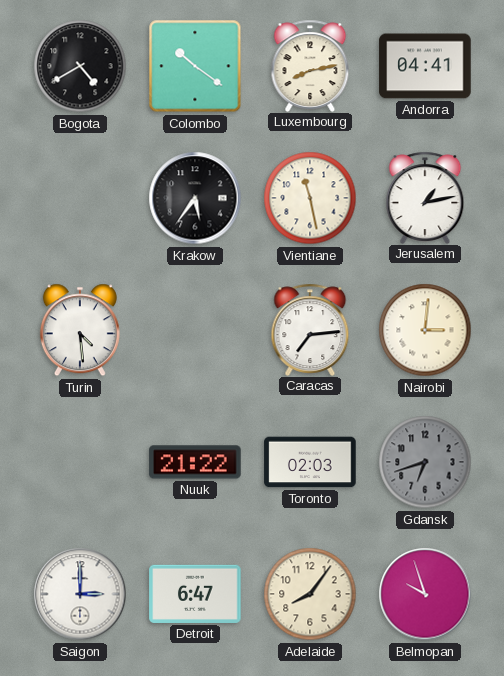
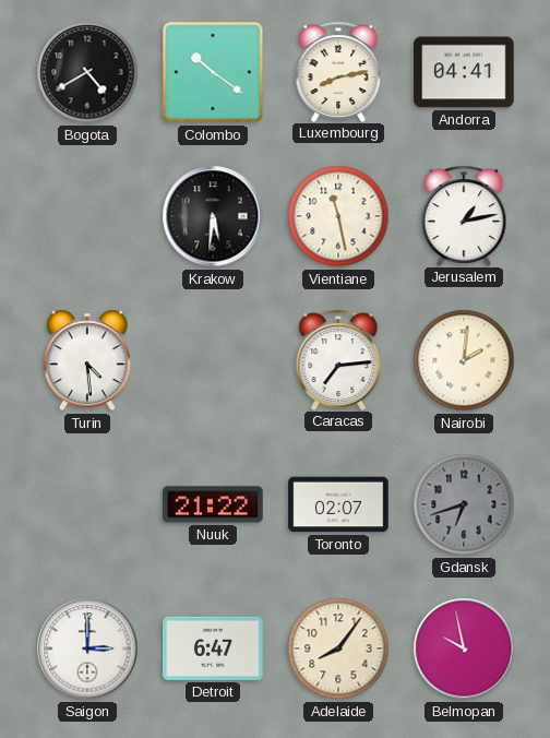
Krakow: 5:36 -> 5:31
Nairobi: 3:01 -> 2:01
Toronto: 02:03 -> 02:07
Belmopan: 9:57 -> 9:58
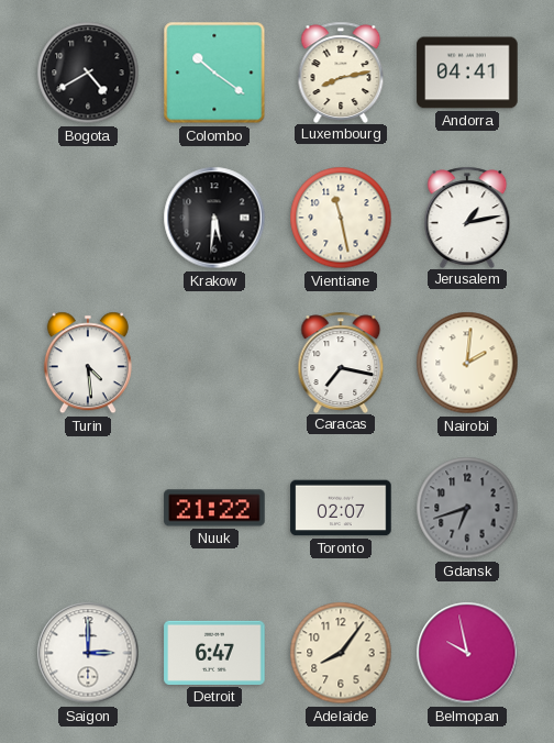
Caracas: 7:14 -> 7:17
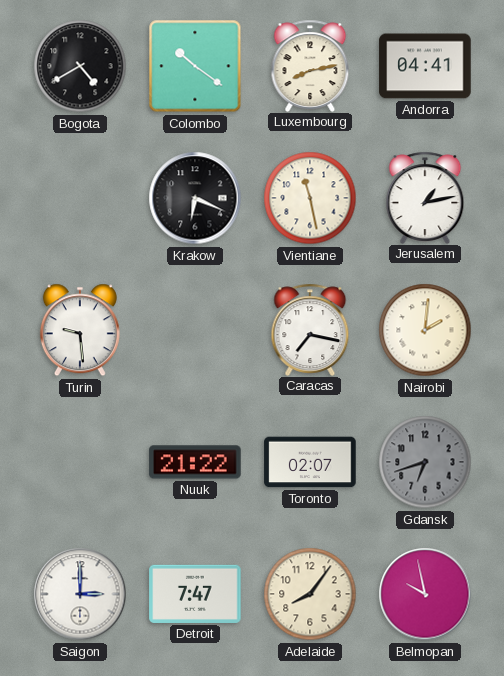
Krakow: 5:31 -> 6:19
Turin: 4:29 -> 9:29
Detroit: 6:47 -> 7:47
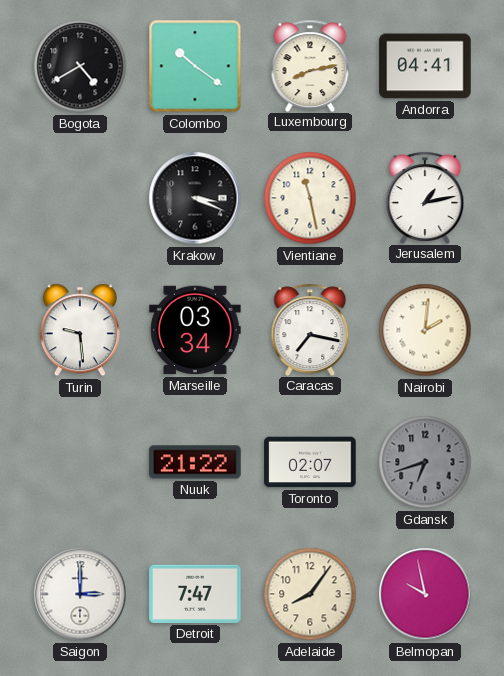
Krakow: 6:19 -> 3:19
Marseille: none -> 03:34
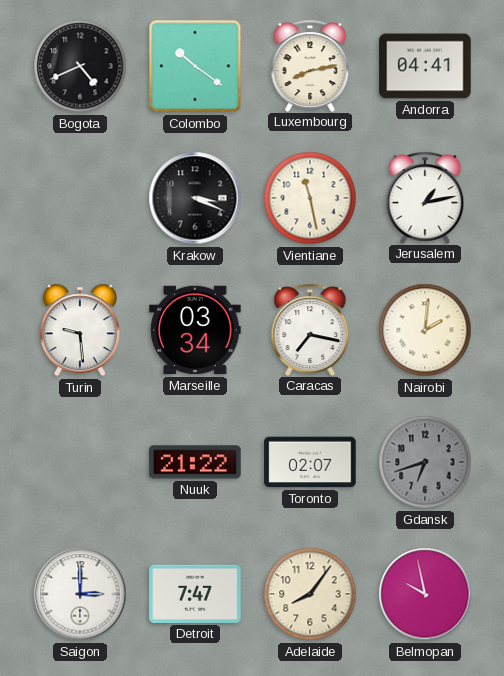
Bogota: 4:40 -> 4:41
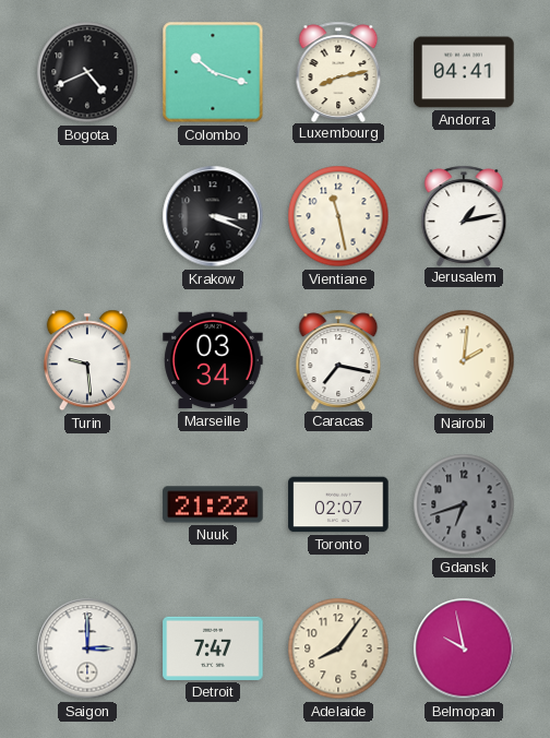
Colombo: 10:21 -> 10:18
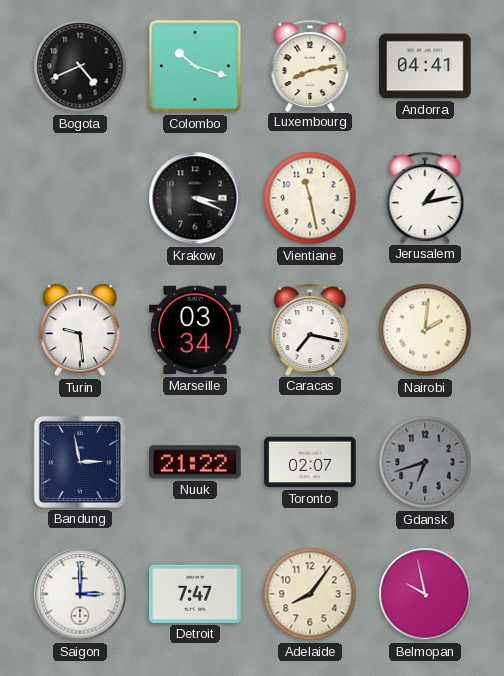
Bandung: none -> 2:58
